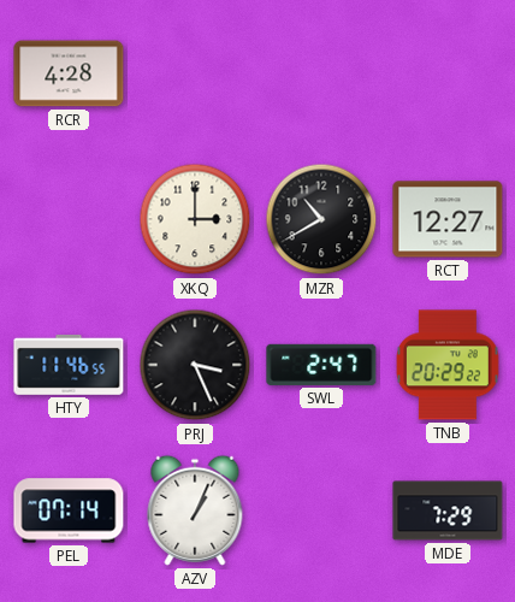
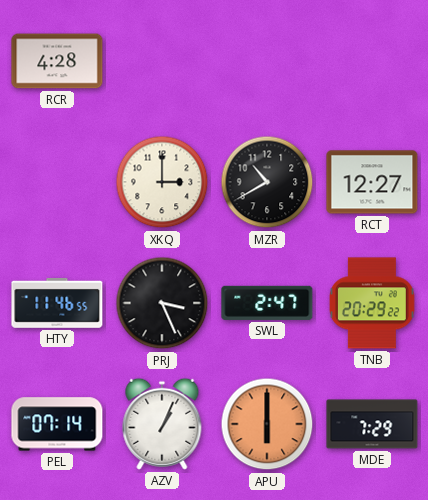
APU: none -> 6:00
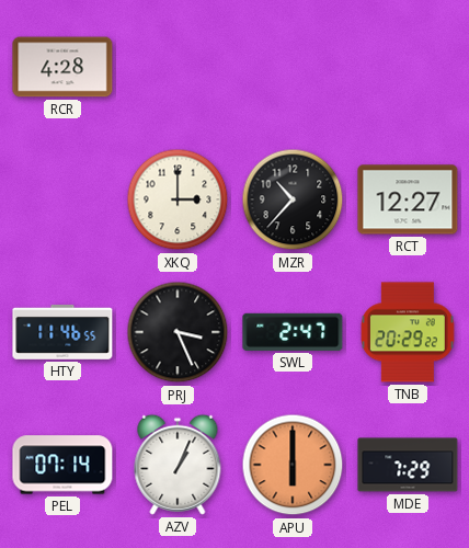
MZR: 10:40 -> 10:37
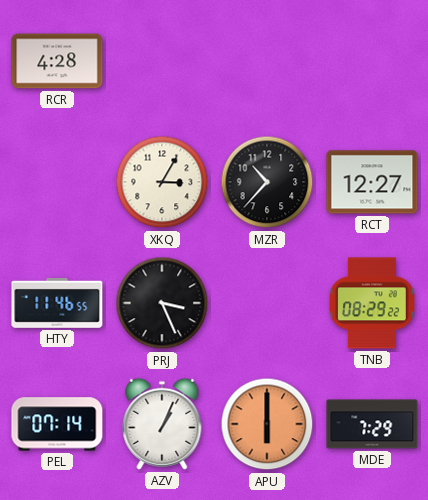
XKQ: 3:00 -> 3:05
SWL: 2:47 -> none
TNB: 20:29 -> 08:29
